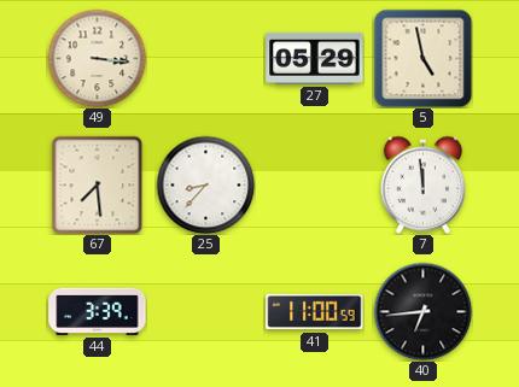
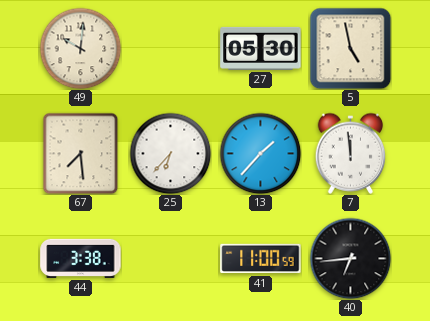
49: 3:16 -> 10:01
27: 05:29 -> 05:30
25: 8:37 -> 6:37
13: none -> 1:37
44: 3:39 -> 3:38
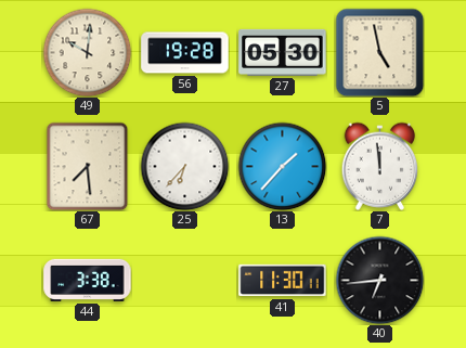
56: none -> 19:28
41: 11:00 -> 11:30
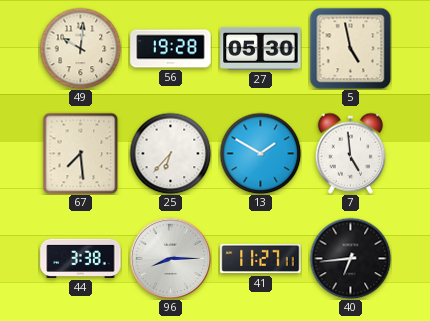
13: 1:37 -> 1:50
7: 11:59 -> 4:59
96: none -> 8:15
41: 11:30 -> 11:27
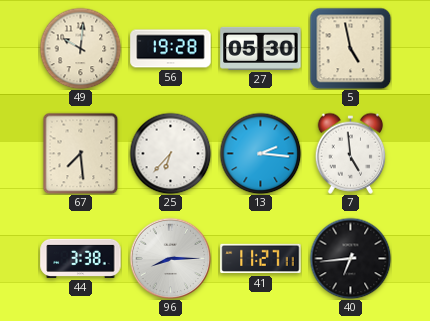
13: 1:50 -> 2:16
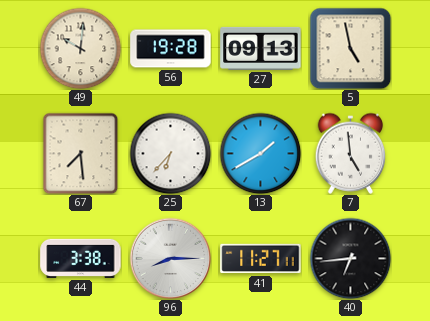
27: 05:30 -> 09:13
13: 2:16 -> 1:40
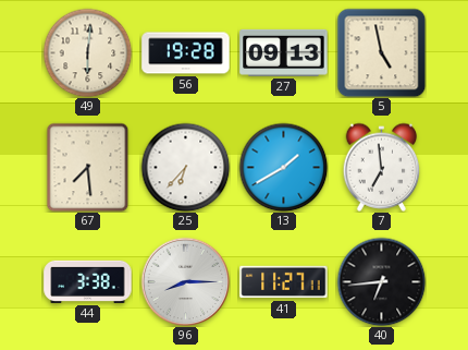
49: 10:01 -> 6:01
7: 4:59 -> 6:59
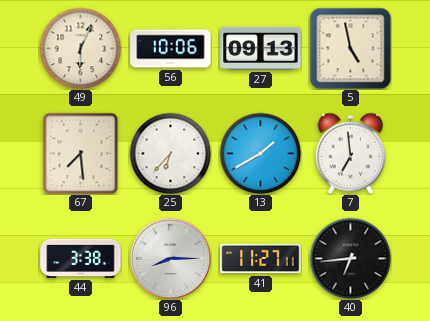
49: 6:01 -> 6:04
56: 19:28 -> 10:06
